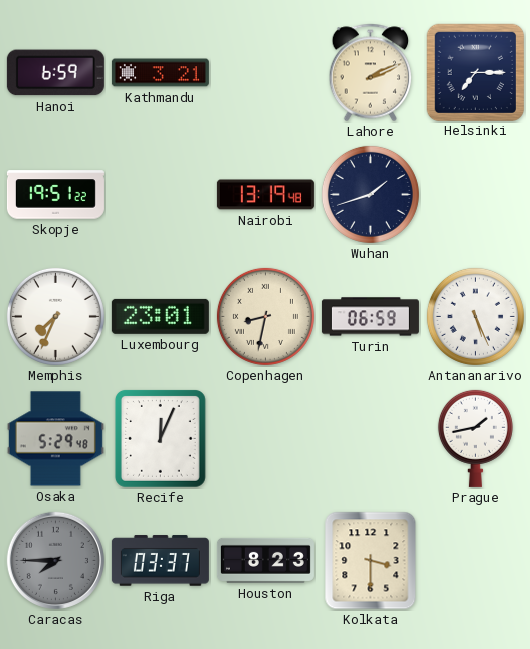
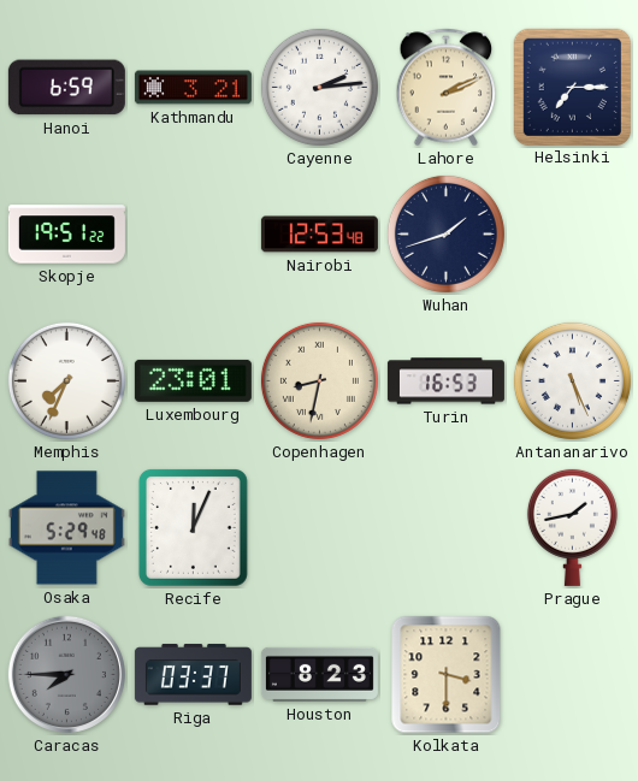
Cayenne: none -> 2:14
Nairobi: 13:19 -> 12:53
Turin: 06:59 -> 16:53
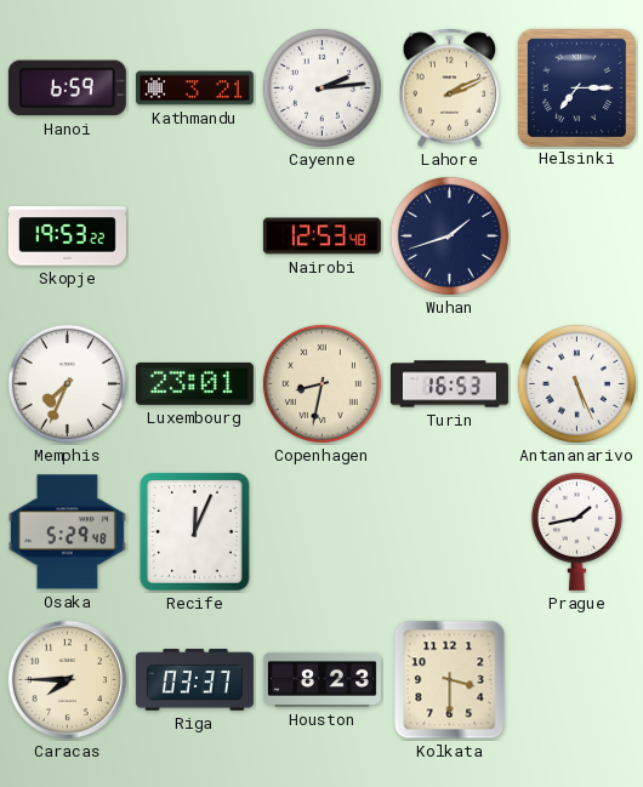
Skopje: 19:51 -> 19:53
Caracas dial: grey -> cream
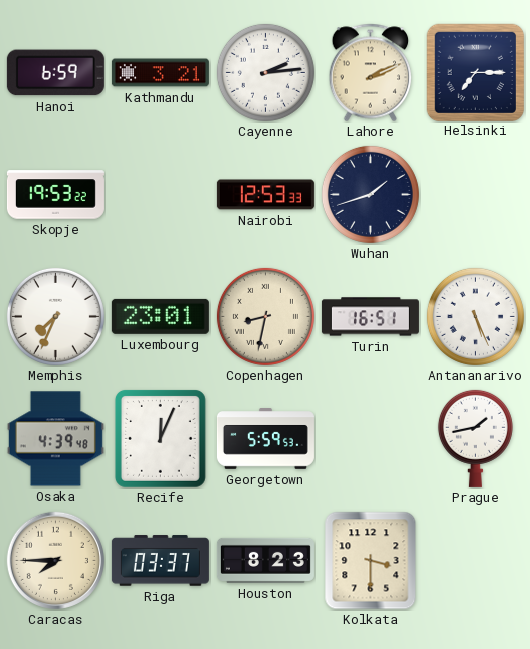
Nairobi: 12:53:48 -> 12:53:33
Turin: 16:53 -> 16:51
Osaka: 5:29 -> 4:39
Georgetown: none -> 5:59
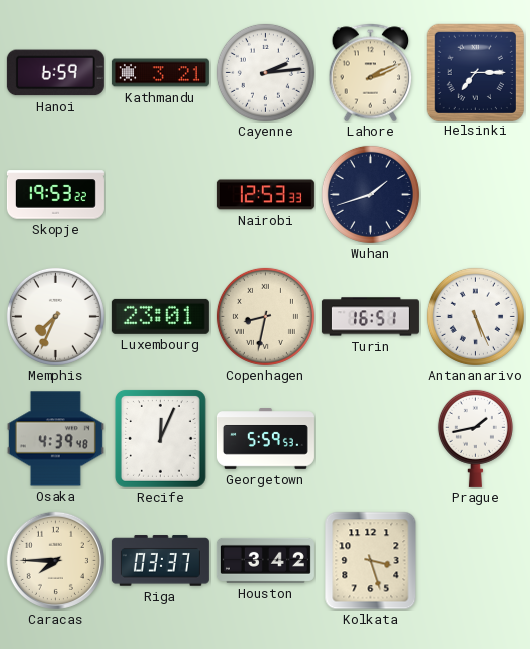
Houston: 8:23 -> 3:42
Kolkata: 3:30 -> 3:27
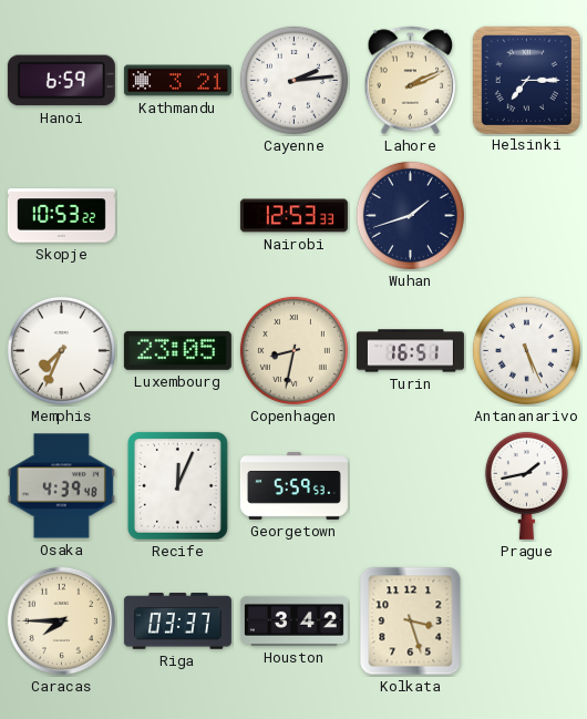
Skopje: 19:53 -> 10:53
Luxembourg: 23:01 -> 23:05
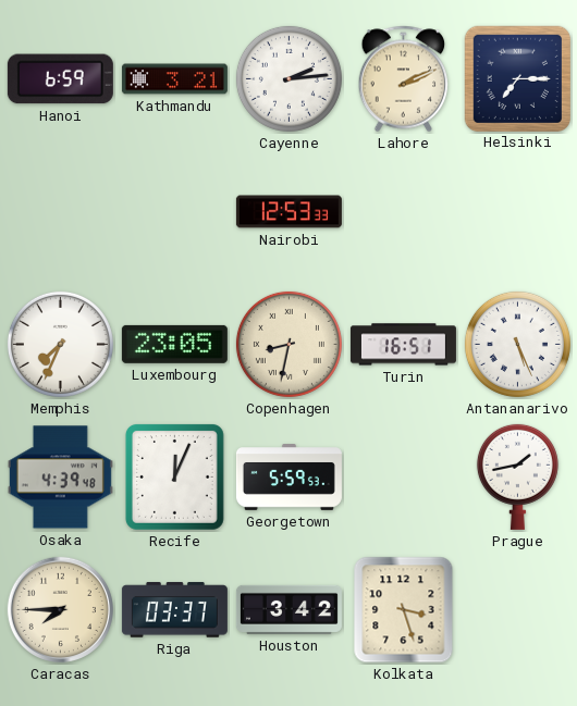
Skopje: 10:53 -> none
Wuhan: 1:42 -> none
